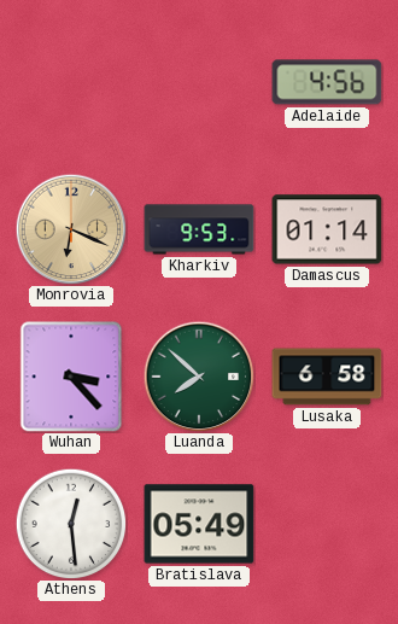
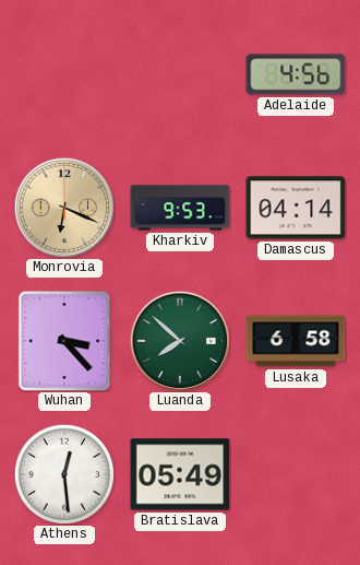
Damascus: 01:14 -> 04:14
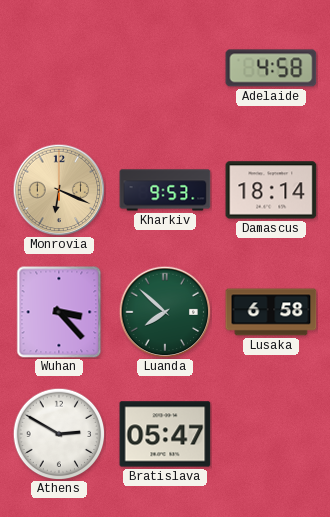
Adelaide: 4:56 -> 4:58
Damascus: 04:14 -> 18:14
Athens: 12:29 -> 2:50
Bratislava: 05:49 -> 05:47
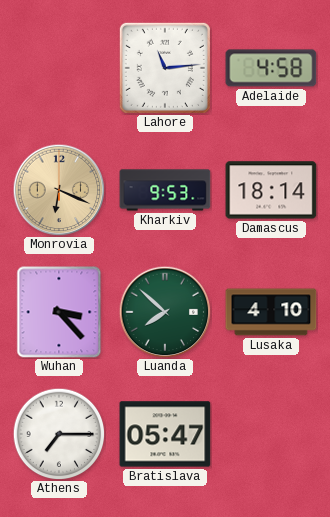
Lahore: none -> 11:14
Lusaka: 6:58 -> 4:10
Athens: 2:50 -> 7:15
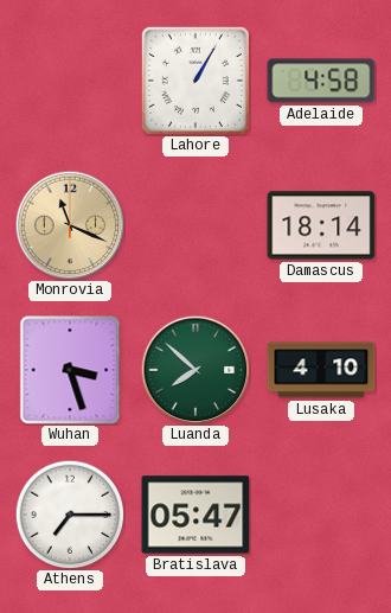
Lahore: 11:14 -> 1:05
Monrovia: 6:19 -> 11:19
Kharkiv: 9:53 -> none
Wuhan: 3:23 -> 3:27
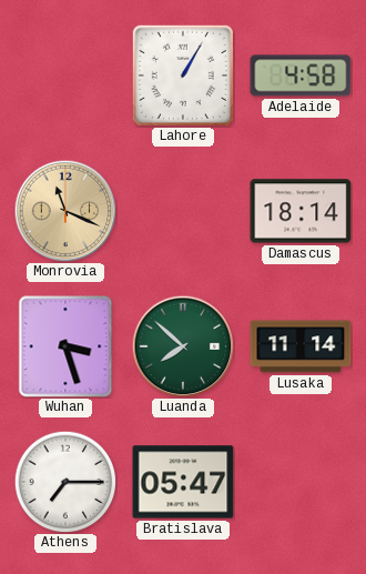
Lusaka: 4:10 -> 11:14
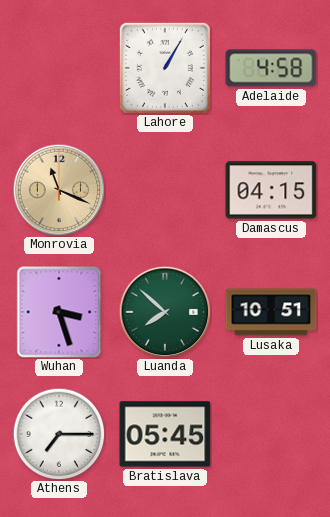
Damascus: 18:14 -> 04:15
Lusaka: 11:14 -> 10:51
Bratislava: 05:47 -> 05:45
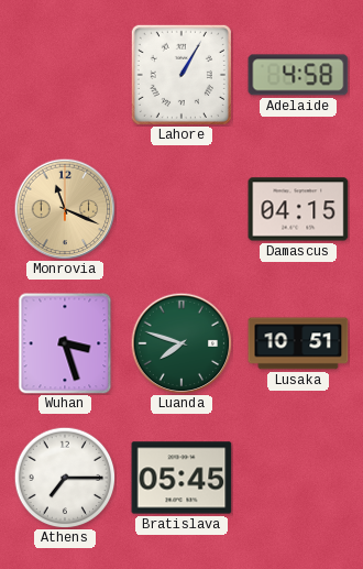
Luanda: 7:52 -> 7:48
